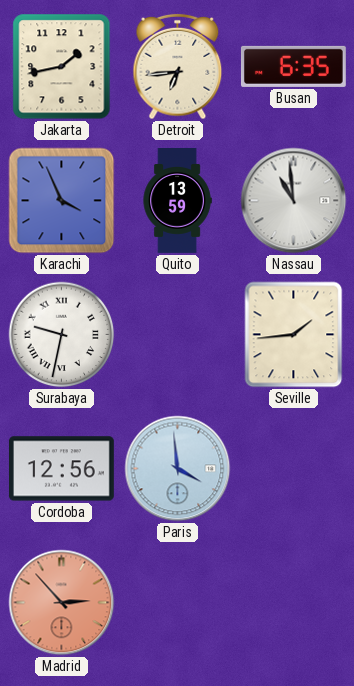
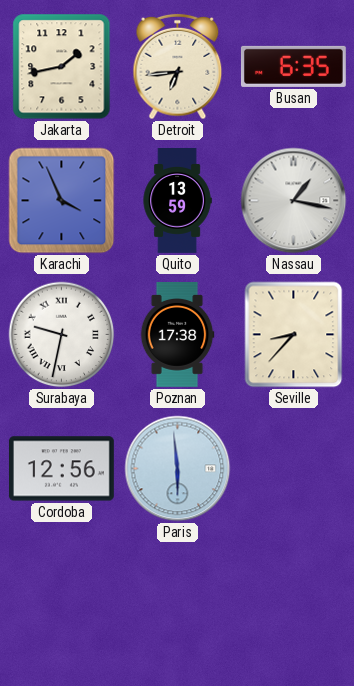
Nassau: 10:59 -> 1:17
Poznan: none -> 17:38
Seville: 1:44 -> 8:37
Paris: 3:59 -> 5:59
Madrid: 2:53 -> none
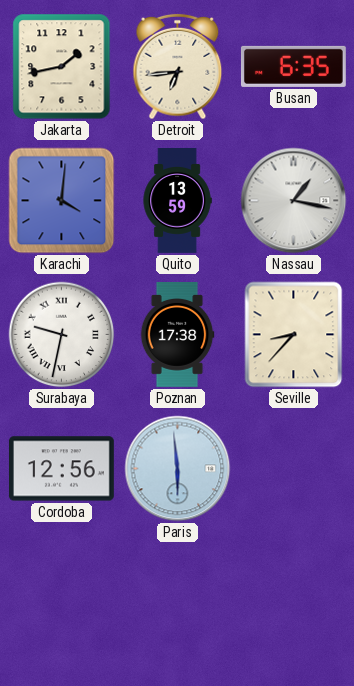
Karachi: 3:56 -> 4:01
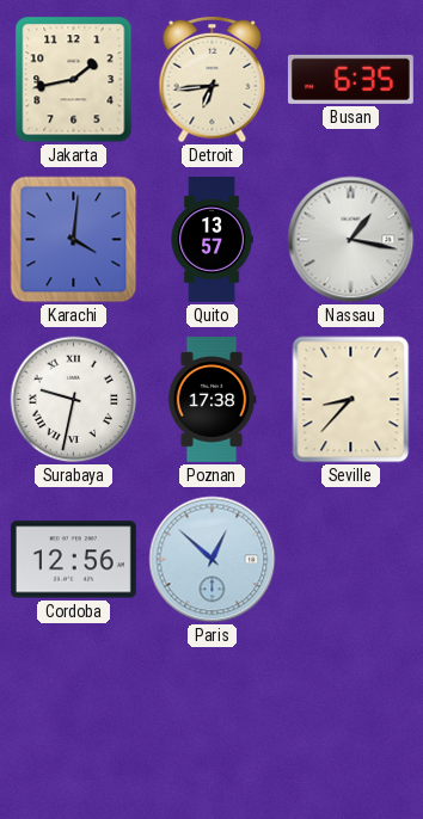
Quito: 13:59 -> 13:57
Paris: 5:59 -> 12:52
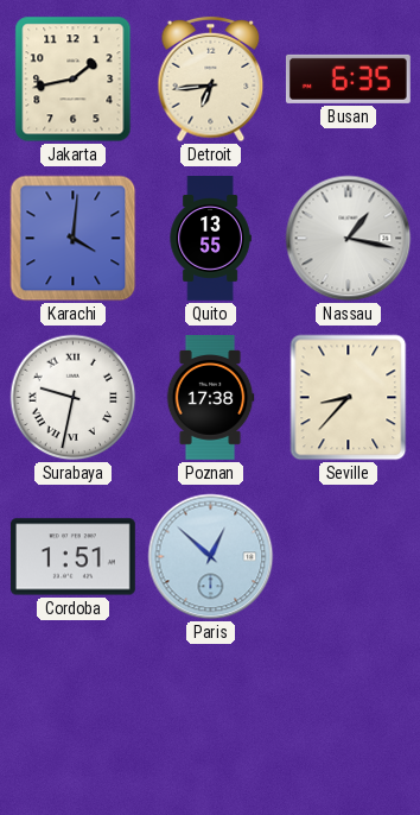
Quito: 13:57 -> 13:55
Cordoba: 12:56 -> 1:51
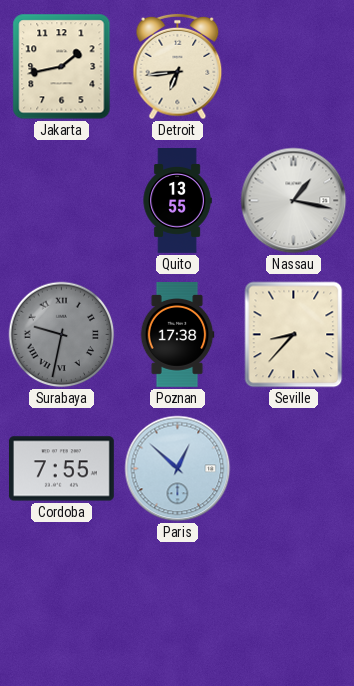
Busan: 6:35 -> none
Karachi: 4:01 -> none
Surabaya dial: white -> grey
Cordoba: 1:51 -> 7:55
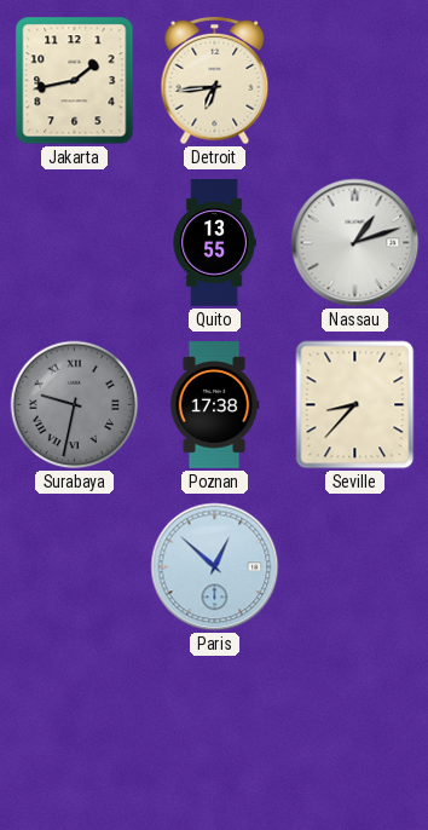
Nassau: 1:17 -> 1:12
Cordoba: 7:55 -> none
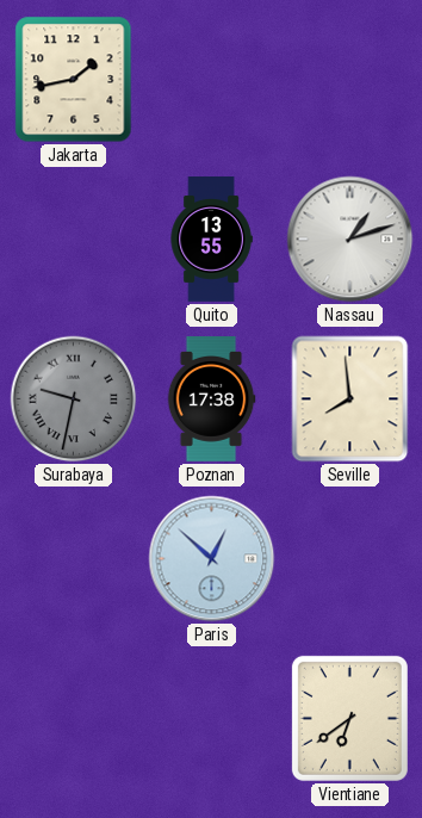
Detroit: 6:44 -> none
Seville: 8:37 -> 7:59
Vientiane: none -> 6:39
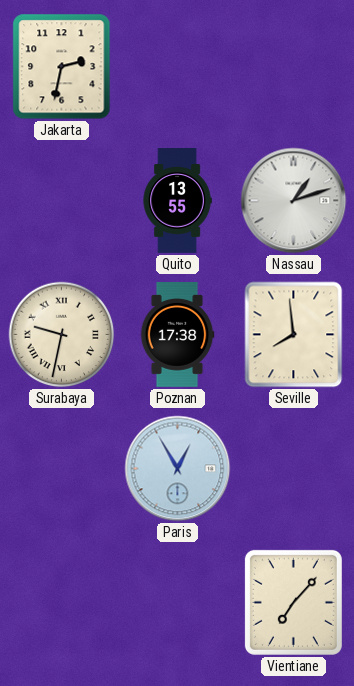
Jakarta: 1:43 -> 2:32
Surabaya dial: grey -> cream
Paris: 12:52 -> 12:55
Vientiane: 6:39 -> 7:07
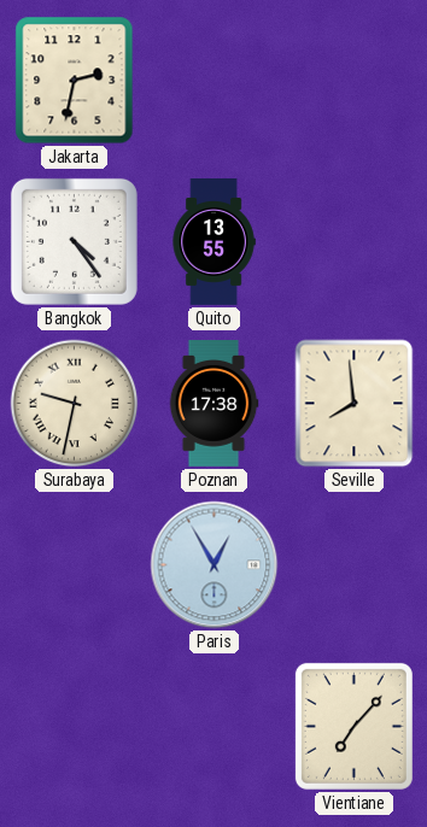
Bangkok: none -> 4:24
Nassau: 1:12 -> none
